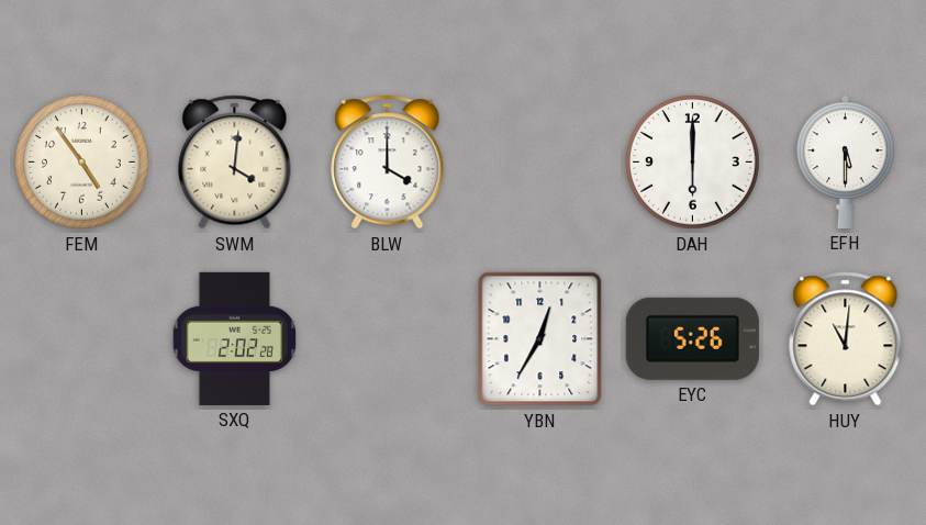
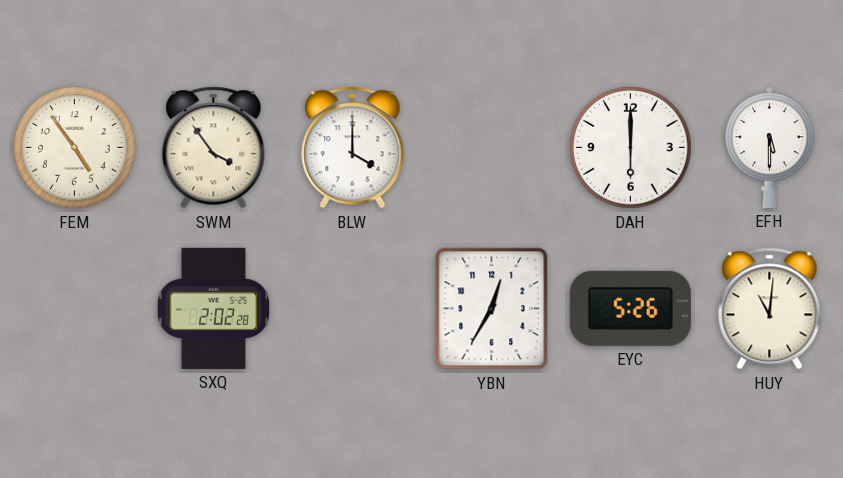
SWM: 4:01 -> 3:54
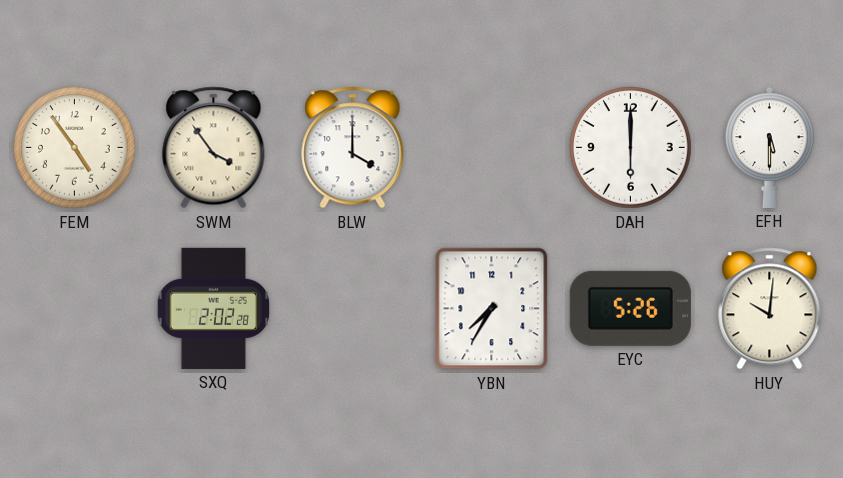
YBN: 12:35 -> 7:35
HUY: 11:01 -> 10:01
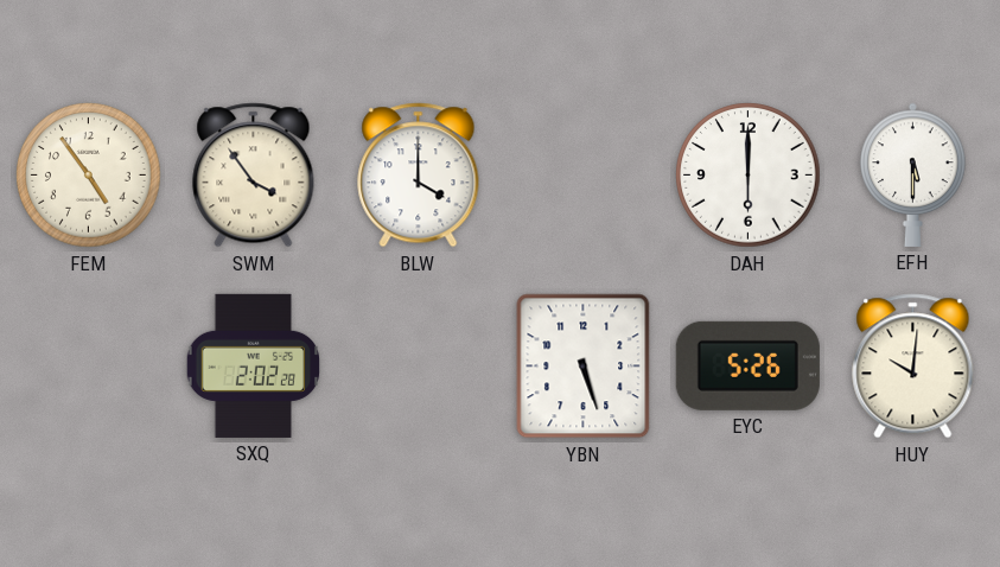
YBN: 7:35 -> 5:27
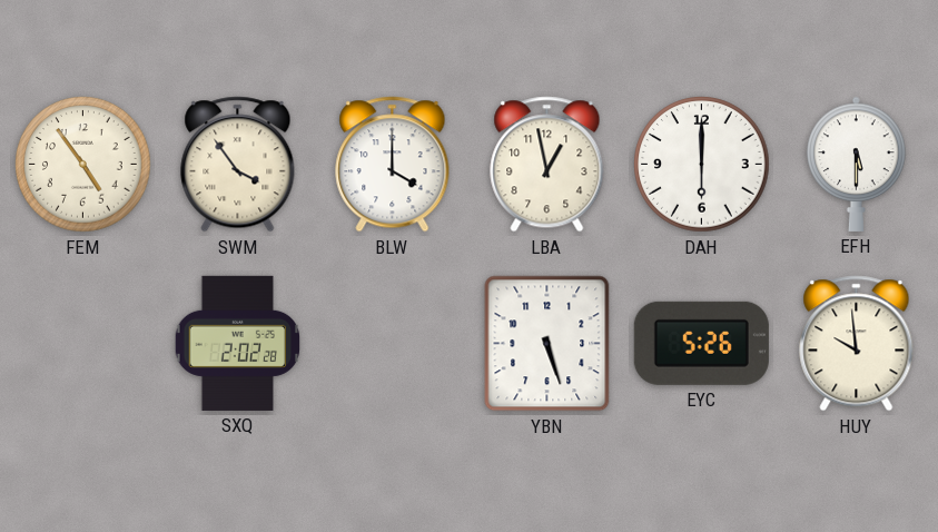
LBA: none -> 12:58
HUY: 10:01 -> 9:59
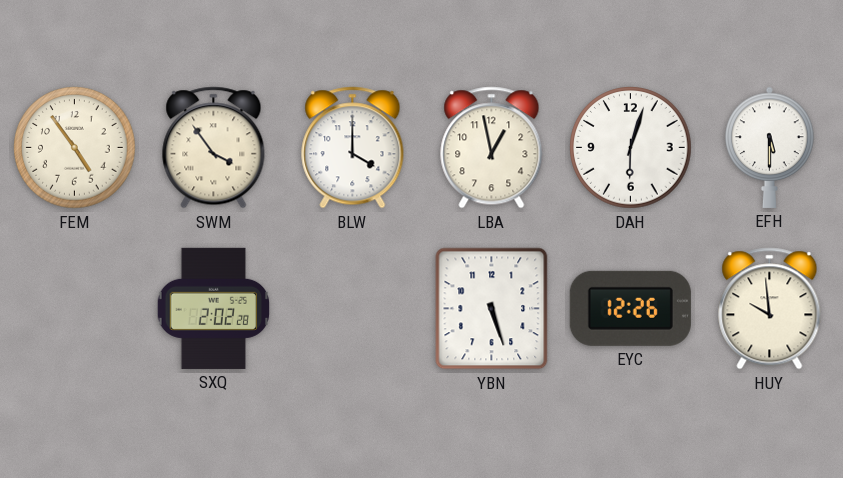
DAH: 6:00 -> 6:03
EYC: 5:26 -> 12:26
